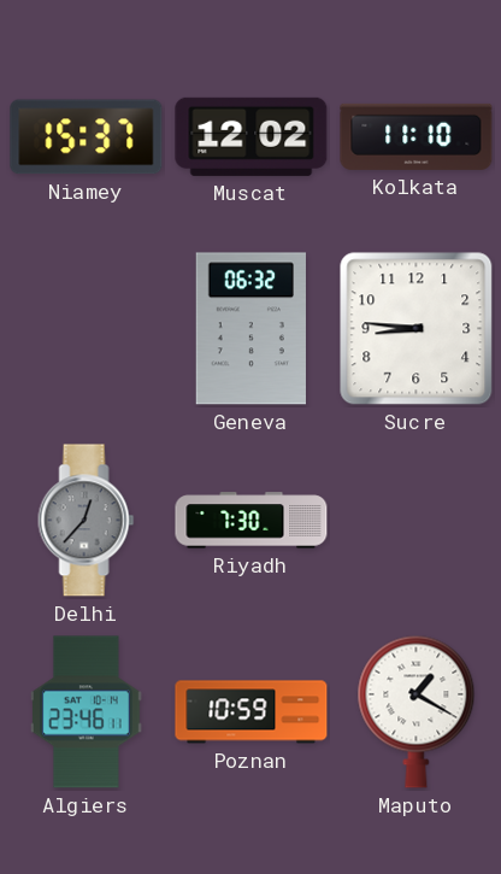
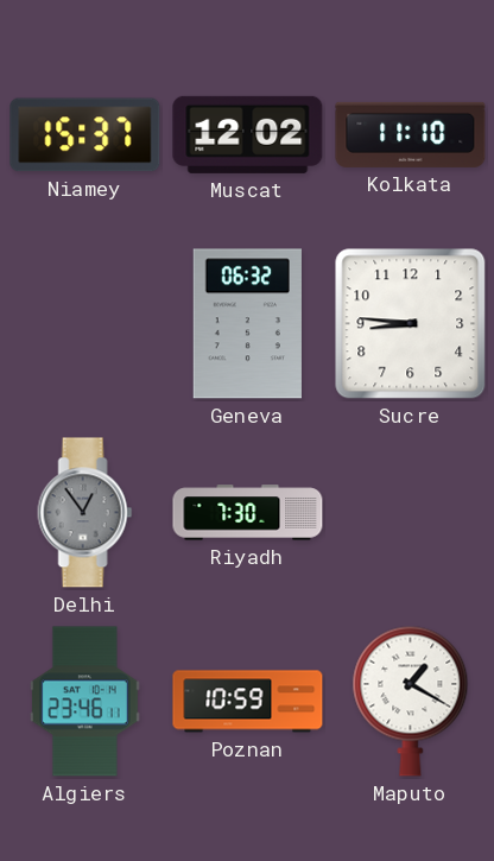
Delhi: 12:37 -> 12:54
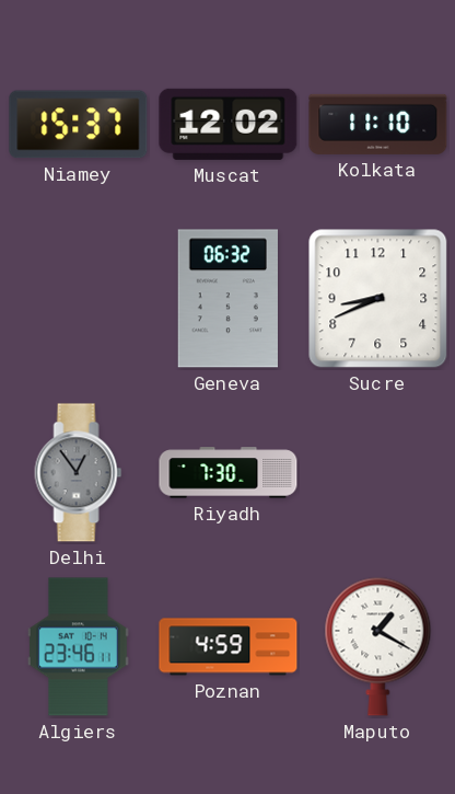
Sucre: 8:46 -> 8:41
Poznan: 10:59 -> 4:59
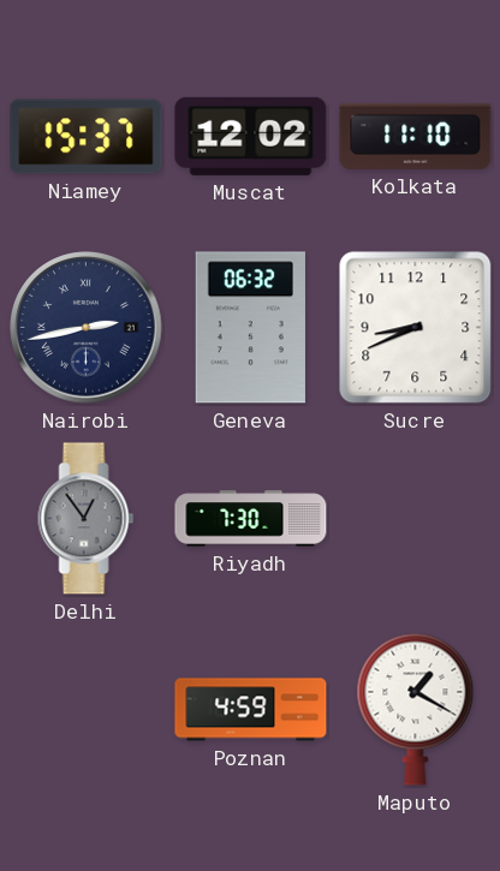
Nairobi: none -> 2:43
Algiers: 23:46 -> none
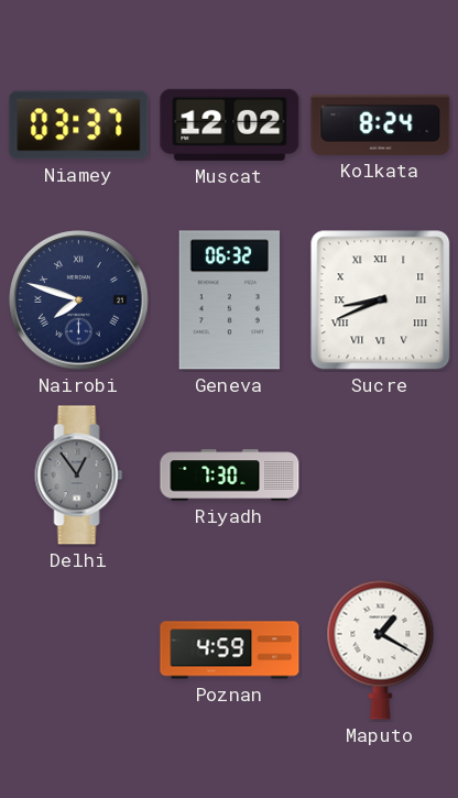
Niamey: 15:37 -> 03:37
Kolkata: 11:10 -> 8:24
Nairobi: 2:43 -> 7:48
Sucre numerals: Arabic -> Roman
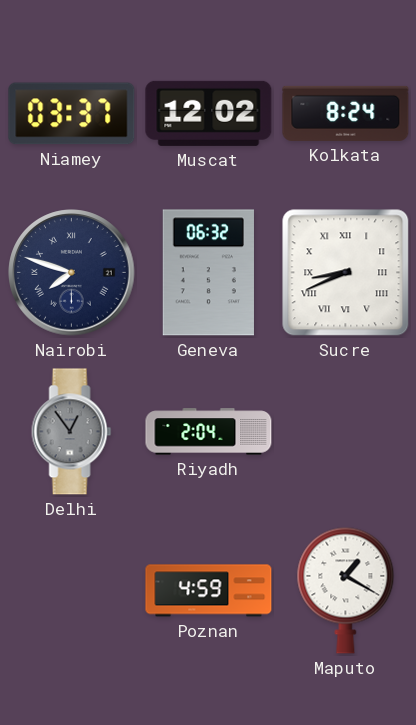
Riyadh: 7:30 -> 2:04
